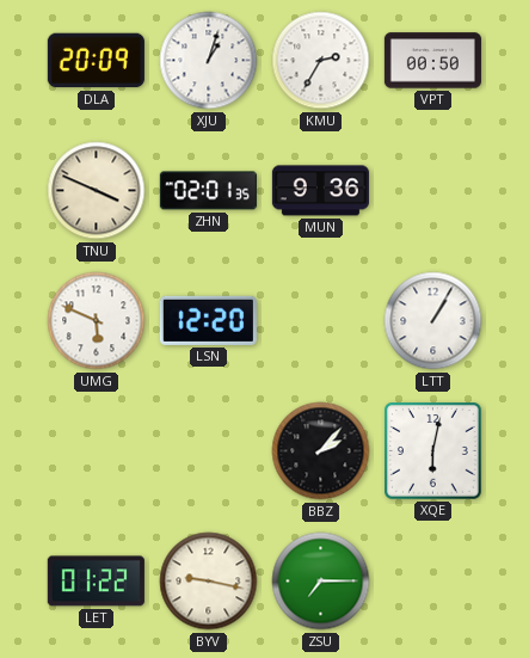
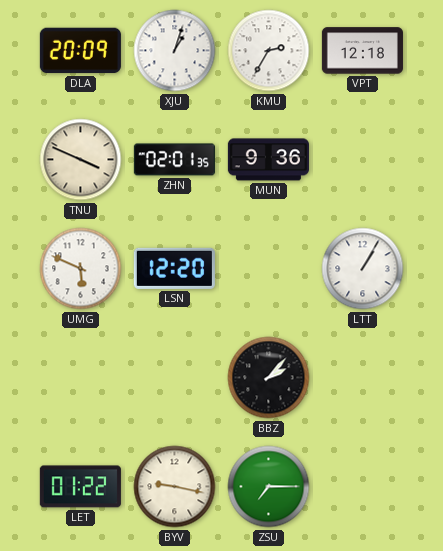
VPT: 00:50 -> 12:18
XQE: 6:02 -> none
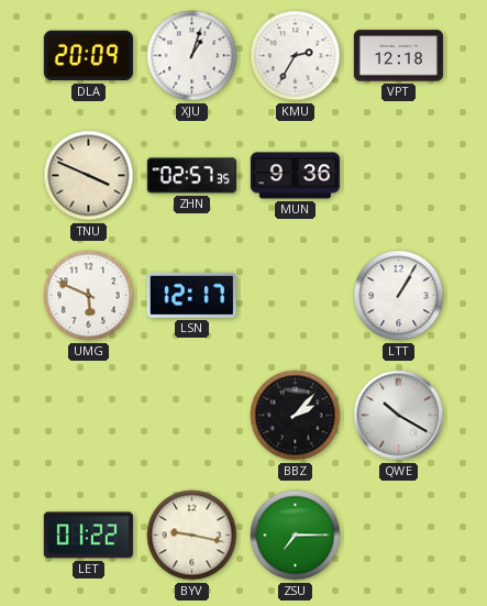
ZHN: 02:01 -> 02:57
LSN: 12:20 -> 12:17
QWE: none -> 10:20
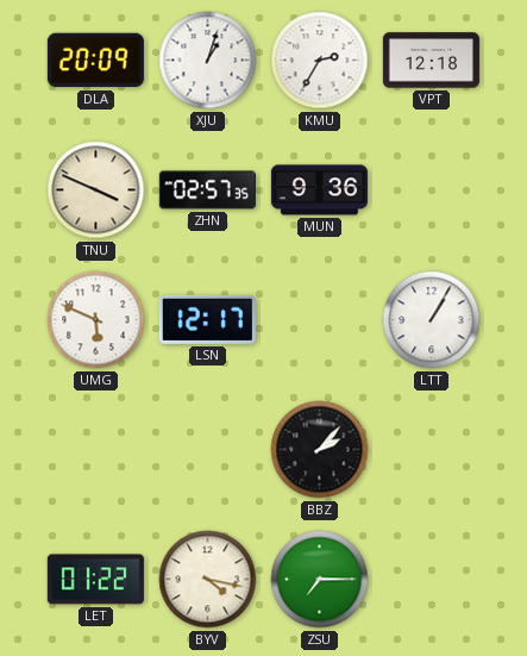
QWE: 10:20 -> none
BYV: 9:17 -> 4:17
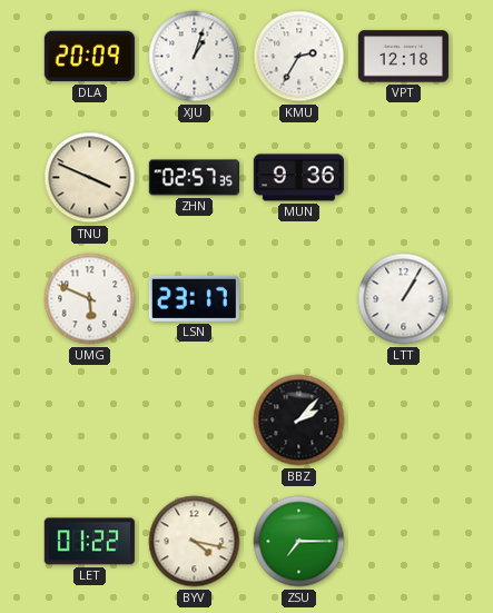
LSN: 12:17 -> 23:17
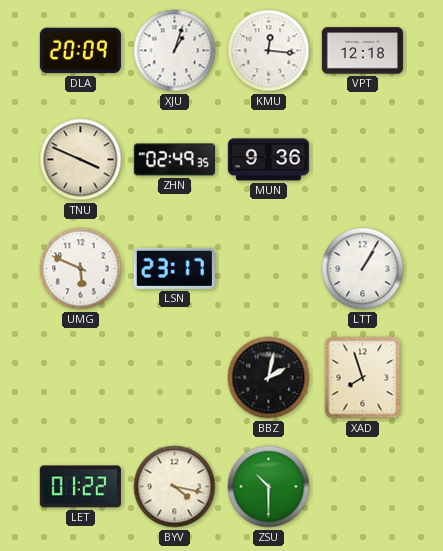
KMU: 2:35 -> 12:16
ZHN: 02:57 -> 02:49
BBZ: 2:07 -> 2:02
XAD: none -> 7:57
ZSU: 7:15 -> 10:30
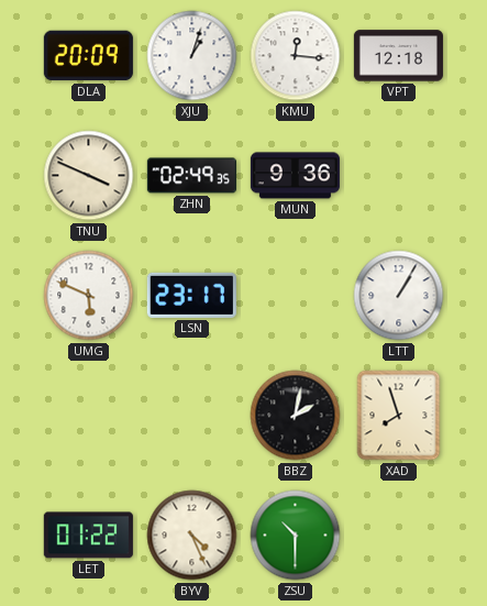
BYV: 4:17 -> 4:26
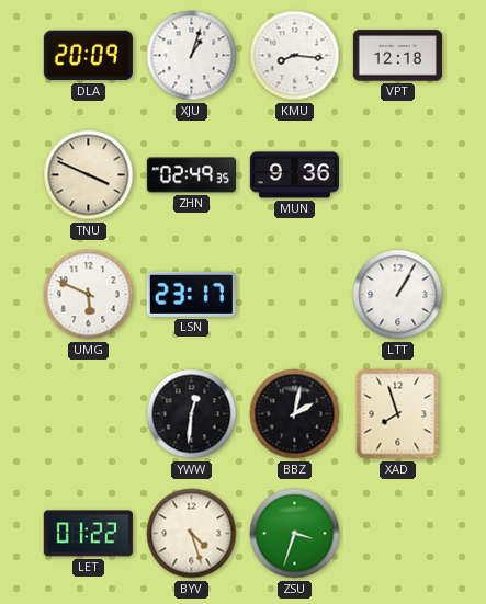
KMU: 12:16 -> 8:16
YWW: none -> 12:31
BYV: 4:26 -> 4:27
ZSU: 10:30 -> 3:33
